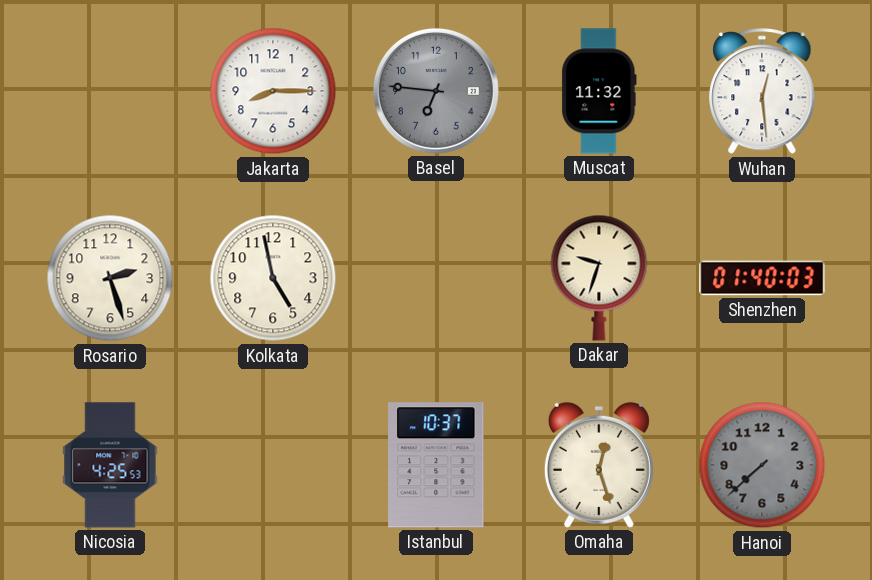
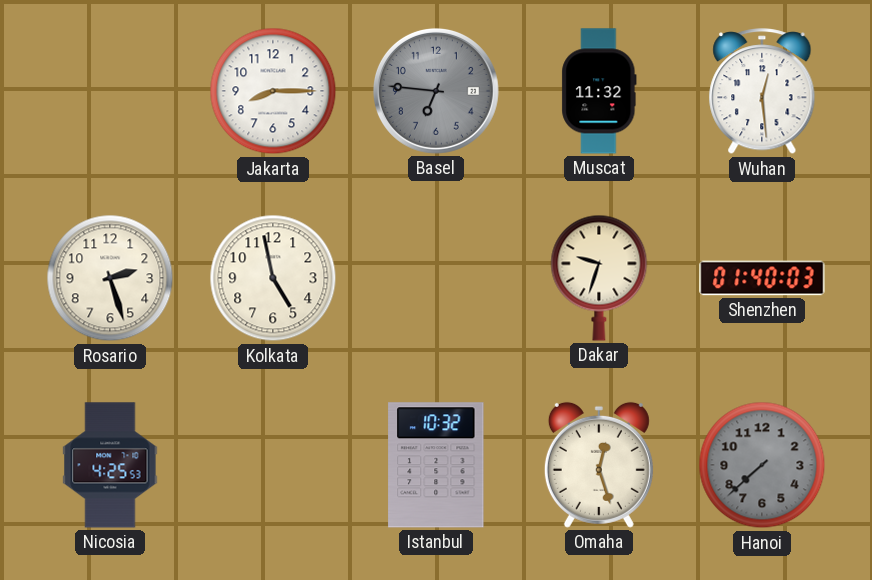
Istanbul: 10:37 -> 10:32
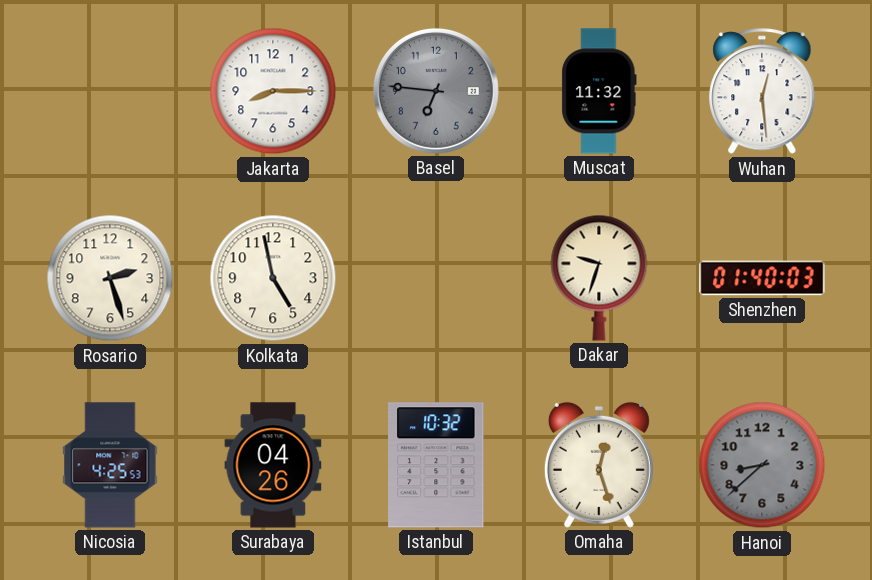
Surabaya: none -> 04:26
Hanoi: 7:38 -> 8:38
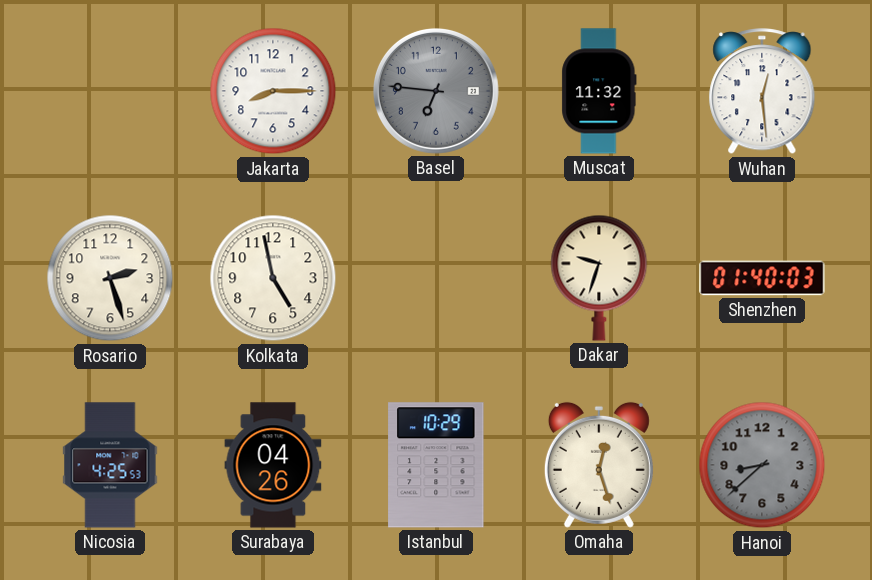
Istanbul: 10:32 -> 10:29
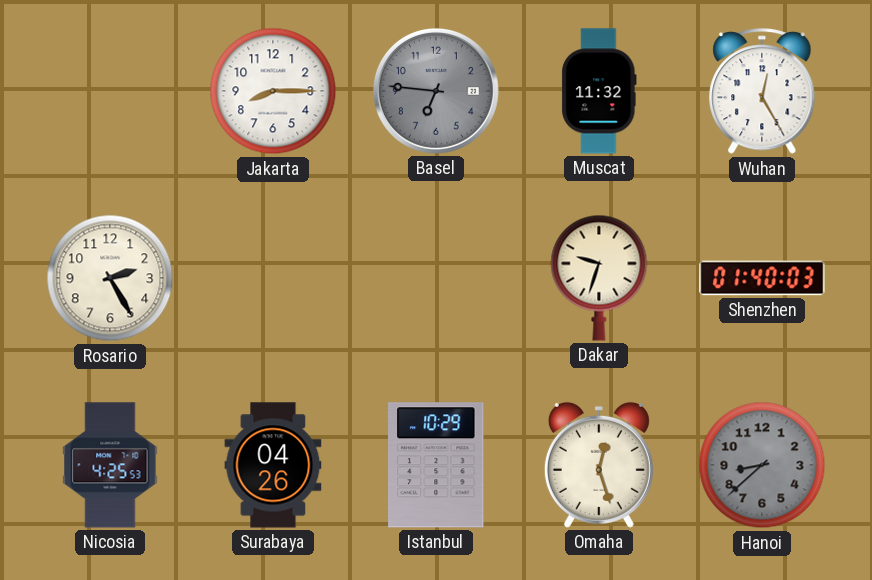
Wuhan: 12:29 -> 12:25
Rosario: 2:27 -> 2:25
Kolkata: 4:58 -> none
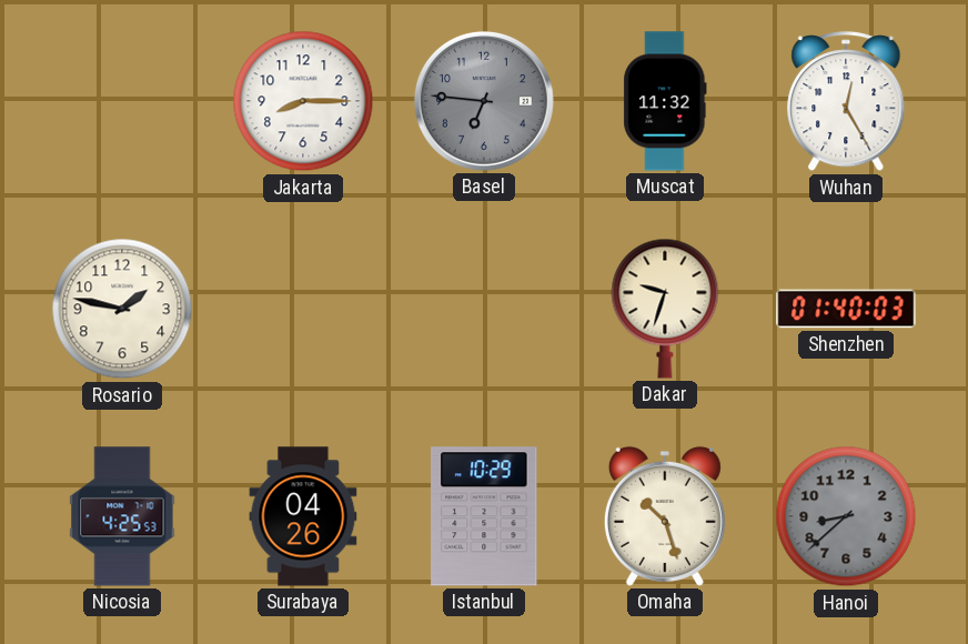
Rosario: 2:25 -> 1:47
Omaha: 12:27 -> 10:27
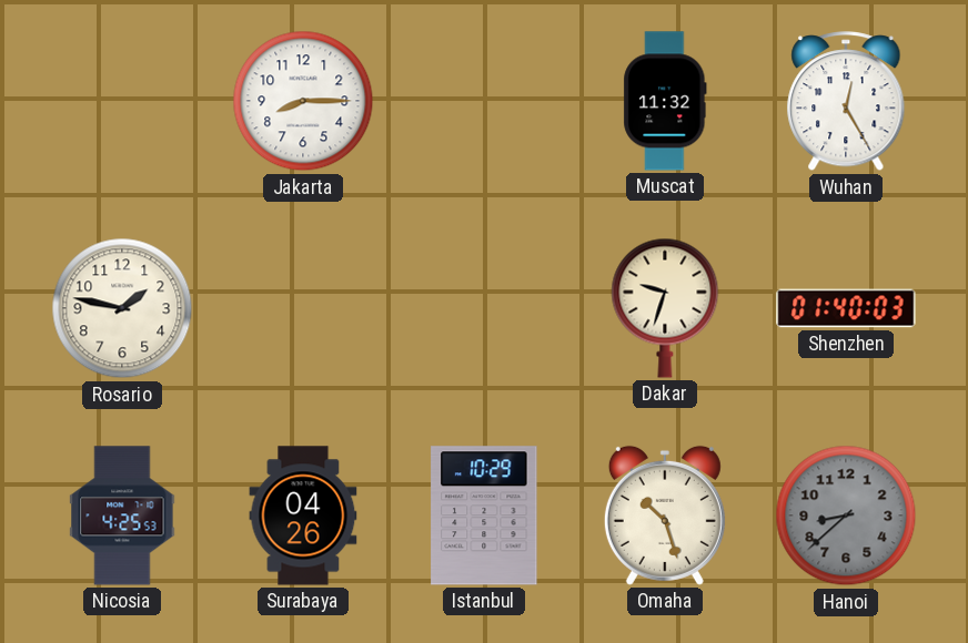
Basel: 6:46 -> none
